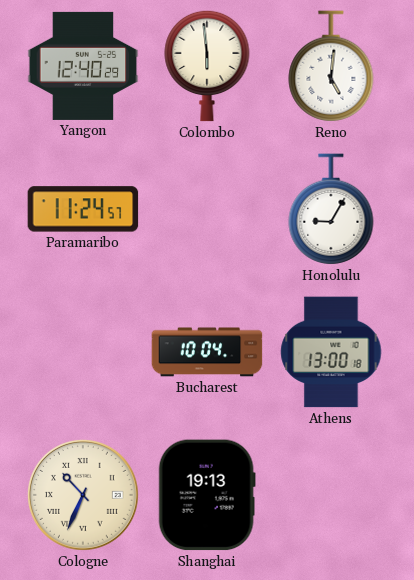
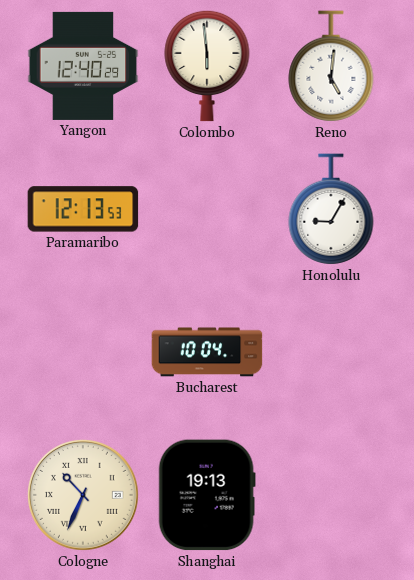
Paramaribo: 11:24 -> 12:13
Athens: 13:00 -> none
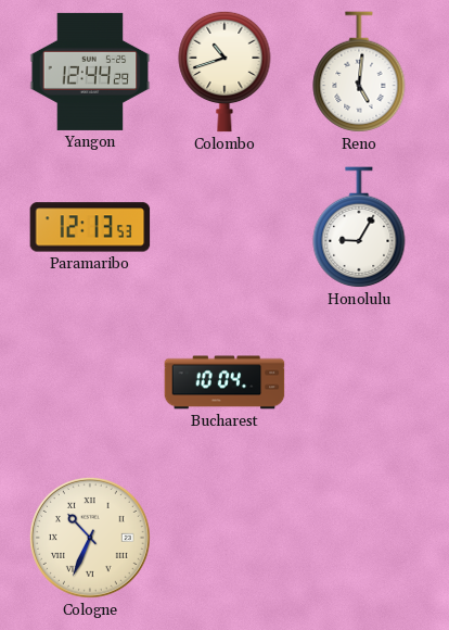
Yangon: 12:40 -> 12:44
Colombo: 5:59 -> 10:42
Shanghai: 19:13 -> none
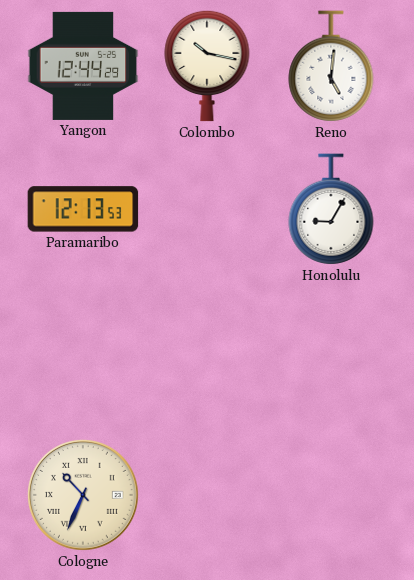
Colombo: 10:42 -> 10:17
Bucharest: 10:04 -> none
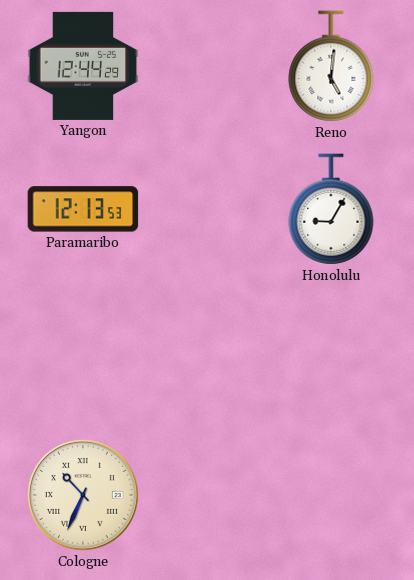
Colombo: 10:17 -> none
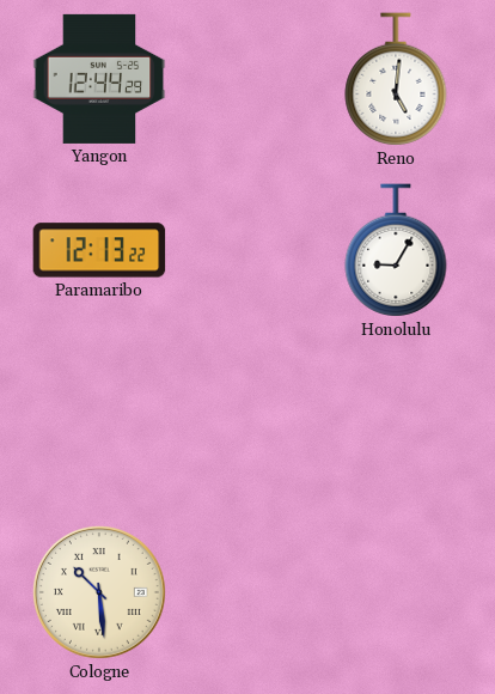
Paramaribo: 12:13:53 -> 12:13:22
Cologne: 10:34 -> 10:29
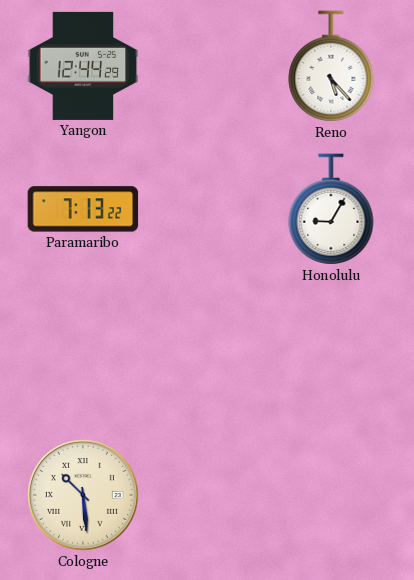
Reno: 5:01 -> 5:23
Paramaribo: 12:13 -> 7:13
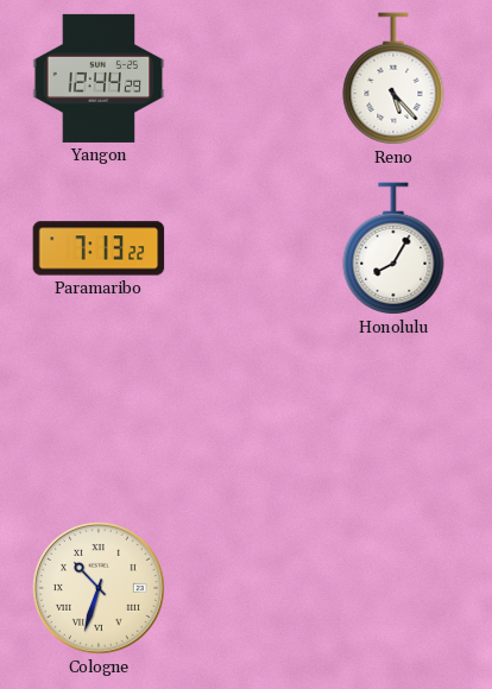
Honolulu: 9:05 -> 8:05
Cologne: 10:29 -> 10:33
